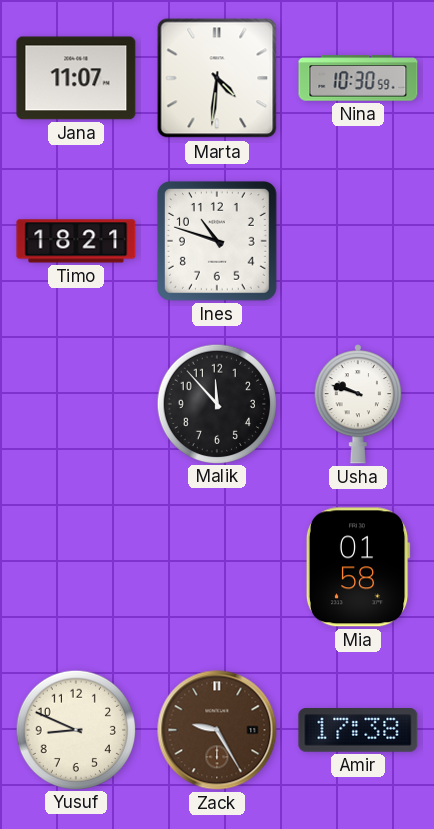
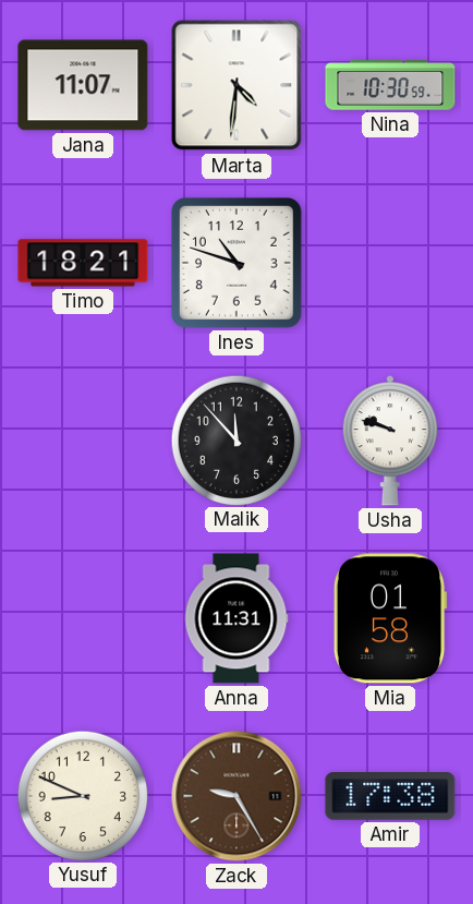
Anna: none -> 11:31
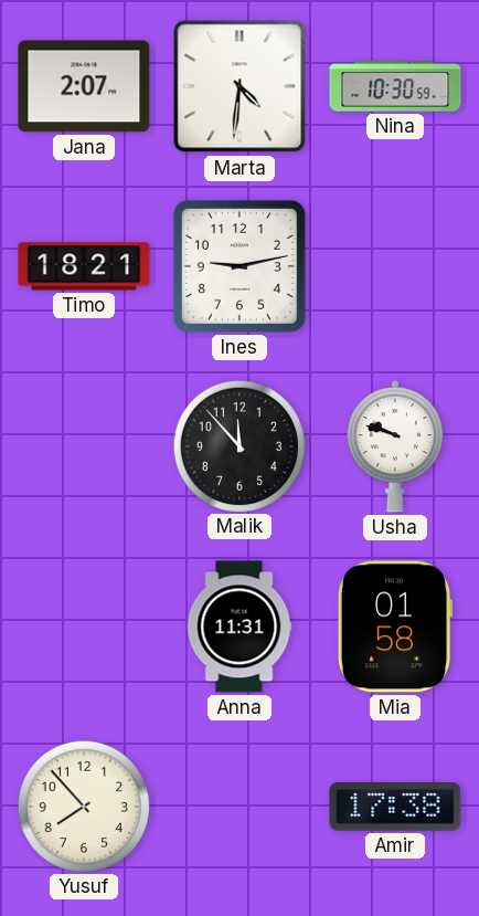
Jana: 11:07 -> 2:07
Ines: 10:48 -> 9:13
Yusuf: 8:49 -> 7:53
Zack: 9:25 -> none
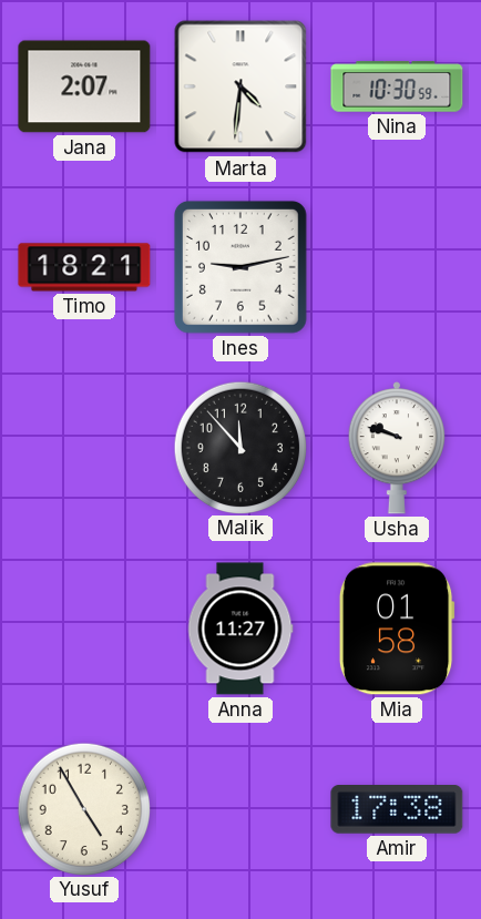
Anna: 11:31 -> 11:27
Yusuf: 7:53 -> 4:55
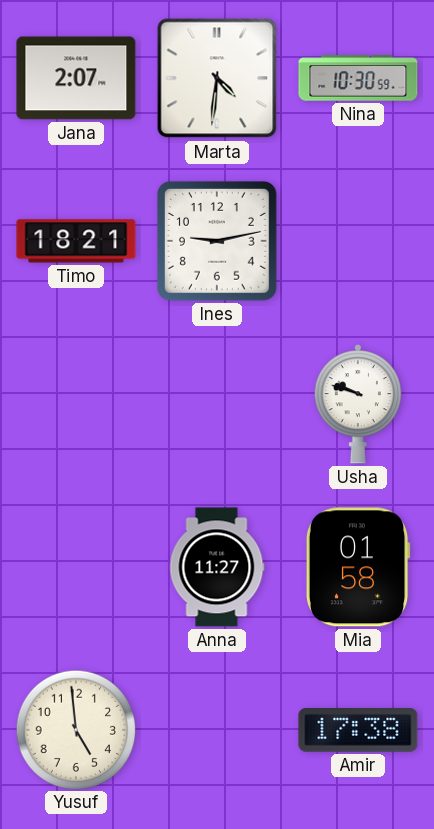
Malik: 11:53 -> none
Yusuf: 4:55 -> 4:59
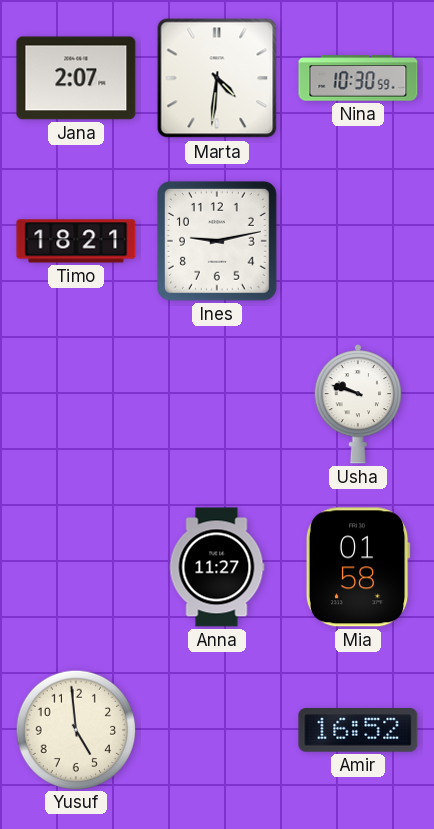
Amir: 17:38 -> 16:52
